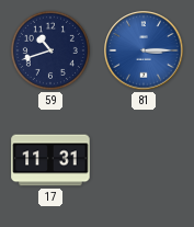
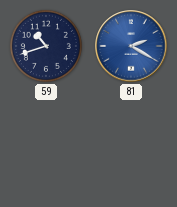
81: 3:15 -> 2:20
17: 11:31 -> none
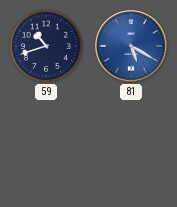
81: 2:20 -> 5:20
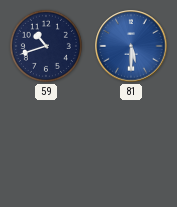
81: 5:20 -> 5:30
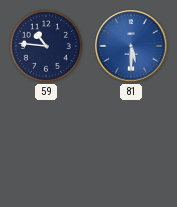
59: 10:42 -> 10:46
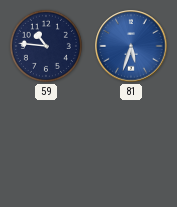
81: 5:30 -> 5:33
